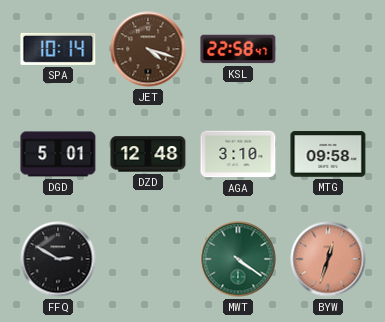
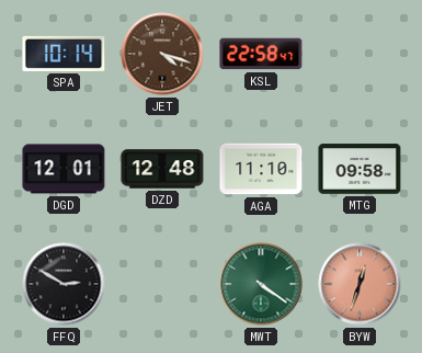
DGD: 5:01 -> 12:01
AGA: 3:10 -> 11:10
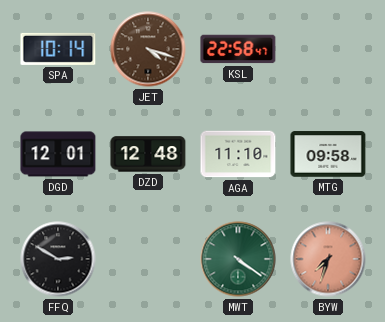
BYW: 12:33 -> 7:33
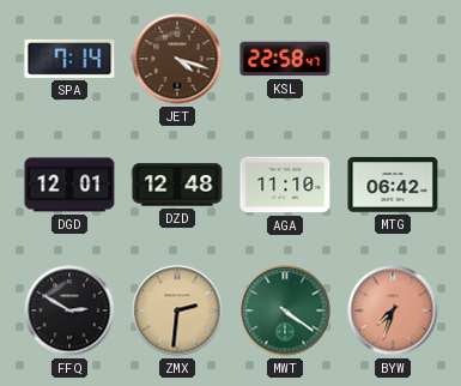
SPA: 10:14 -> 7:14
MTG: 09:58 -> 06:42
ZMX: none -> 2:31
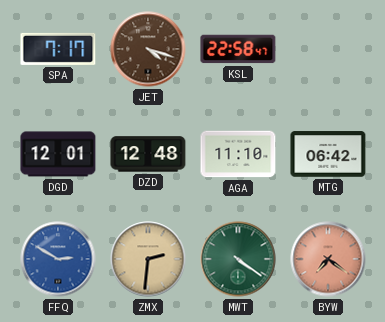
SPA: 7:14 -> 7:17
FFQ dial: black -> blue
BYW: 7:33 -> 7:21
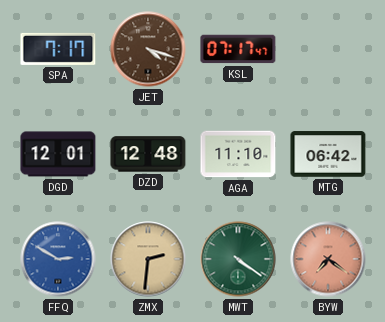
KSL: 22:58 -> 07:17
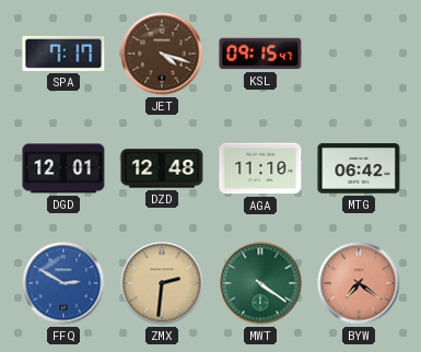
KSL: 07:17 -> 09:15
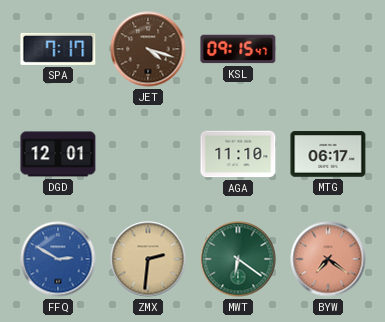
DZD: 12:48 -> none
MTG: 06:42 -> 06:17
MWT: 4:21 -> 6:21
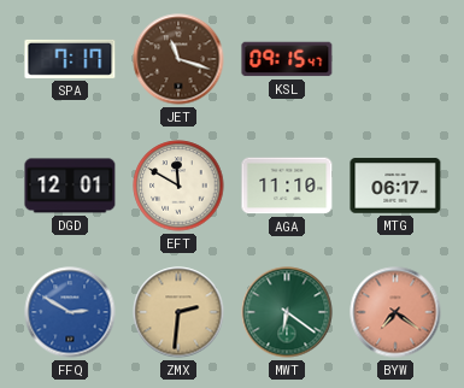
JET: 4:18 -> 11:18
EFT: none -> 11:50
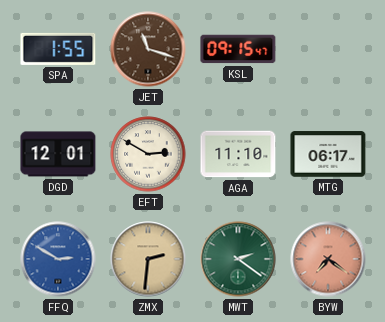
SPA: 7:17 -> 1:55
EFT: 11:50 -> 2:50
MWT: 6:21 -> 2:21
